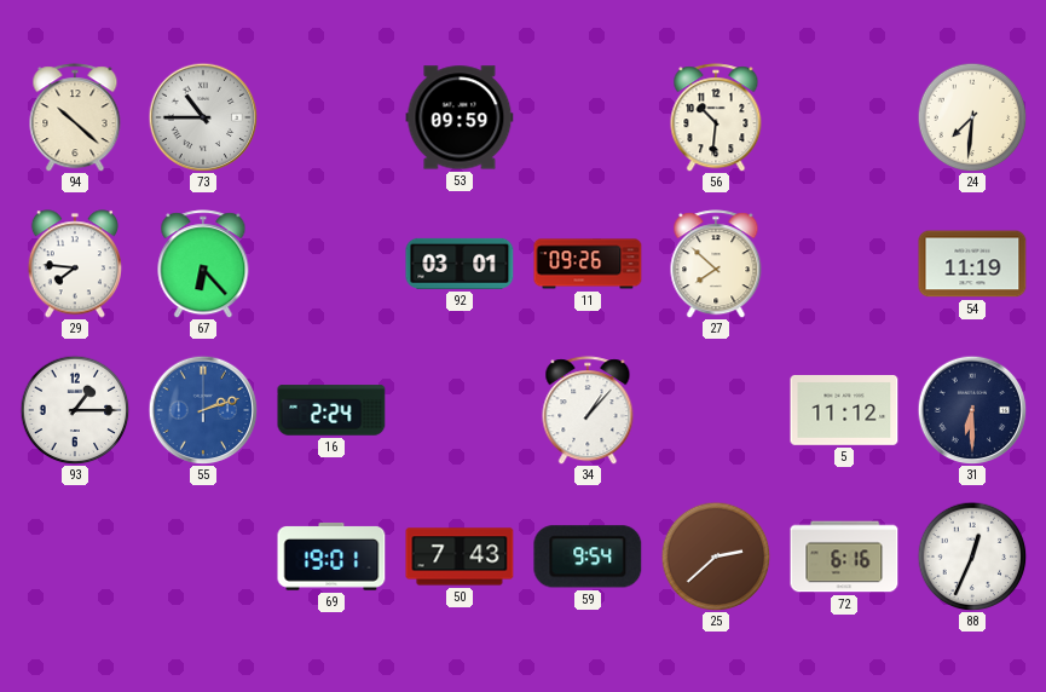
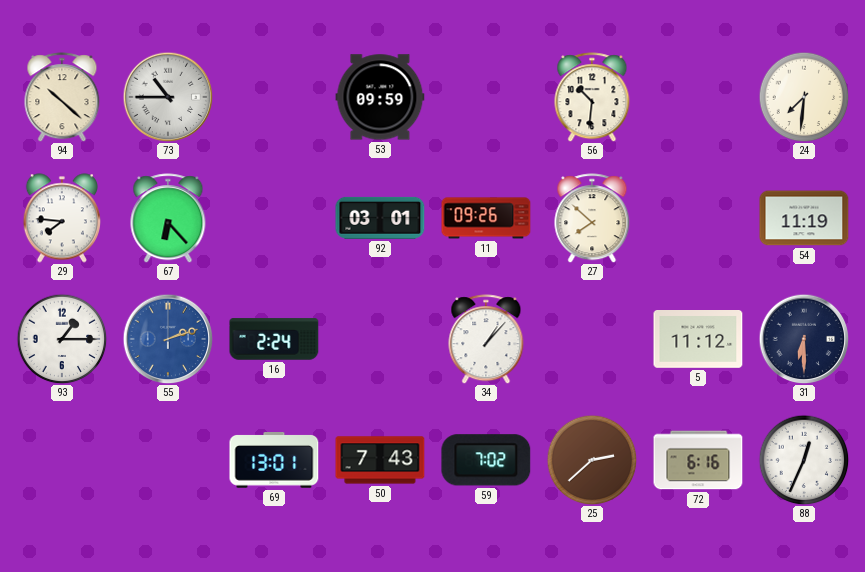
69: 19:01 -> 13:01
59: 9:54 -> 7:02
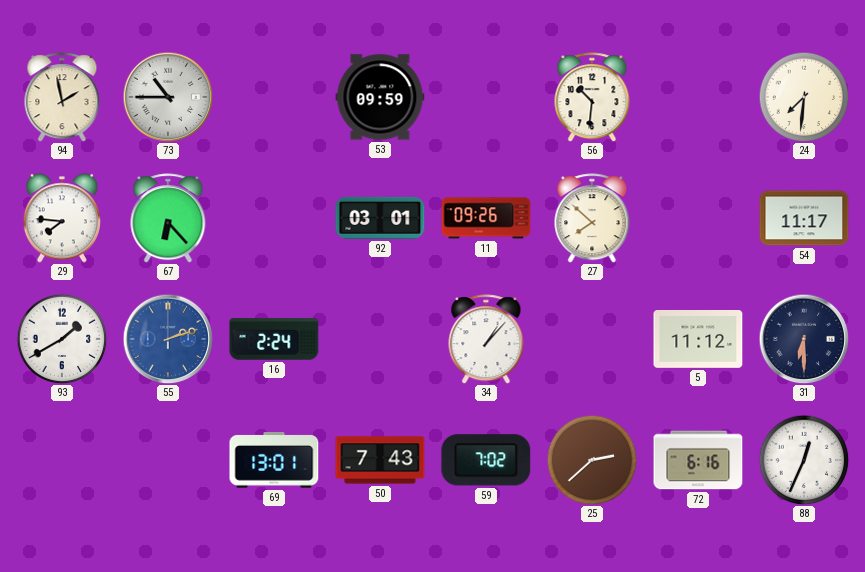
94: 10:22 -> 1:58
54: 11:19 -> 11:17
93: 1:15 -> 1:40
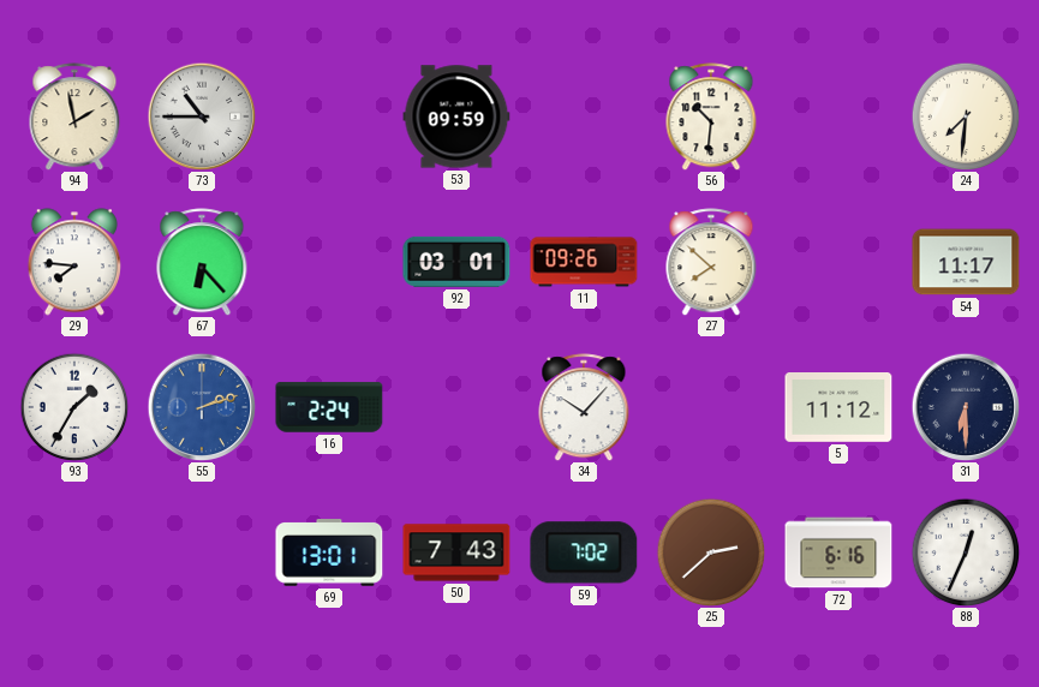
93: 1:40 -> 1:35
34: 1:07 -> 10:07
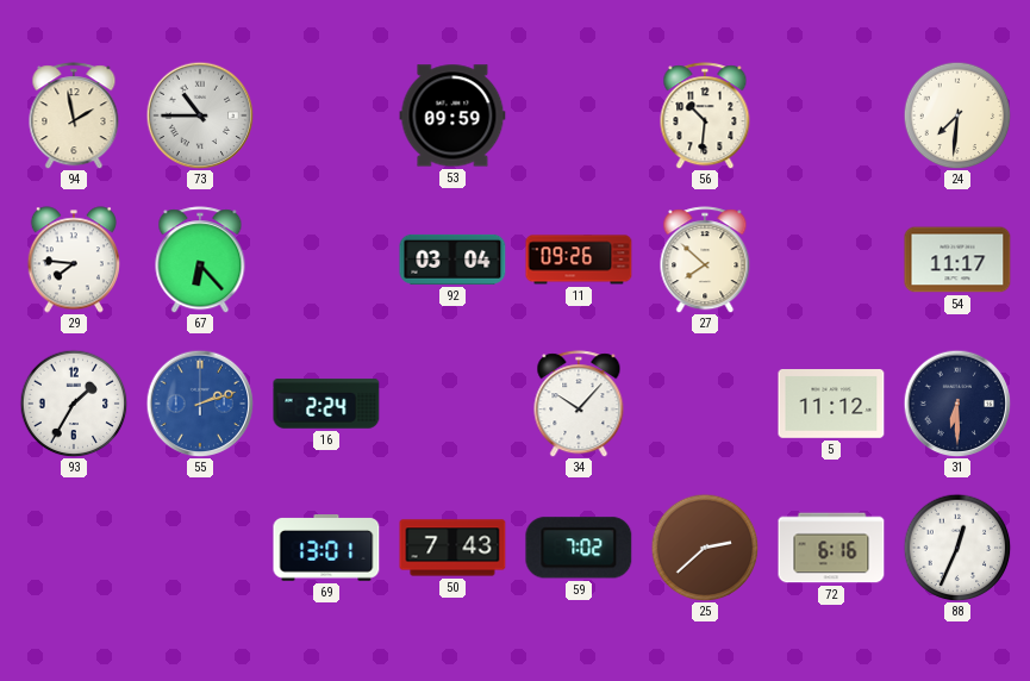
92: 03:01 -> 03:04
